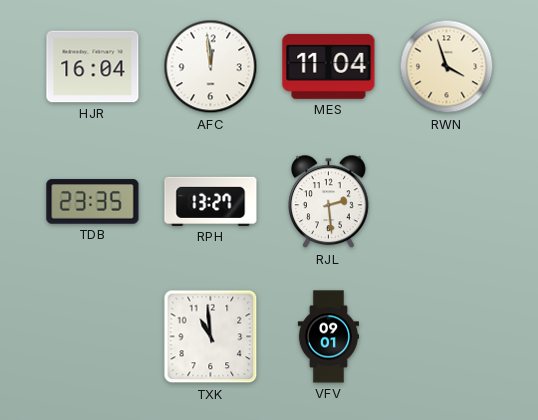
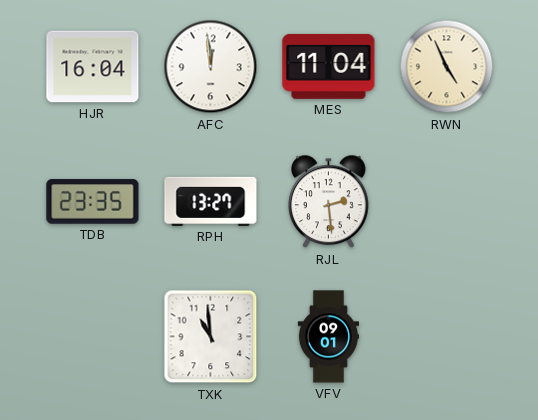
RWN: 3:57 -> 4:56
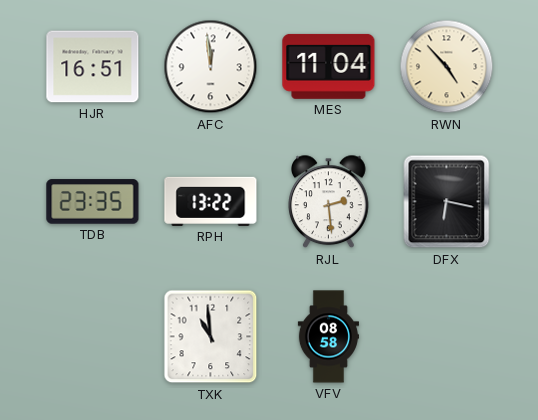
HJR: 16:04 -> 16:51
RWN: 4:56 -> 4:53
RPH: 13:27 -> 13:22
DFX: none -> 6:17
VFV: 09:01 -> 08:58
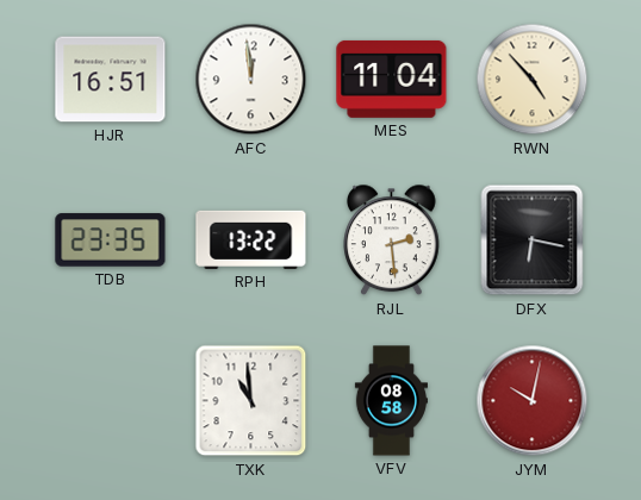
JYM: none -> 10:02
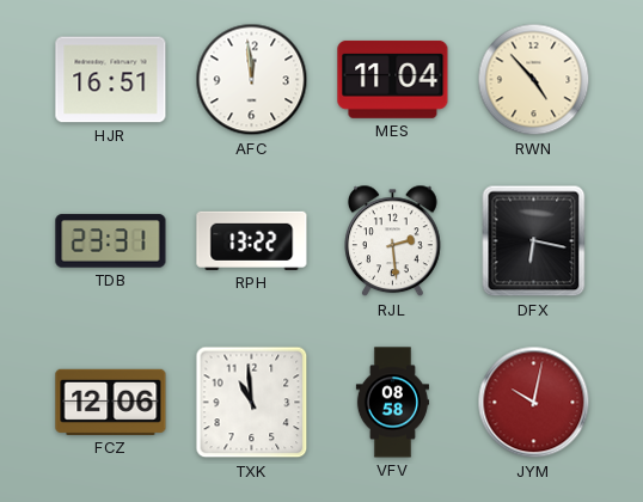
TDB: 23:35 -> 23:31
FCZ: none -> 12:06
